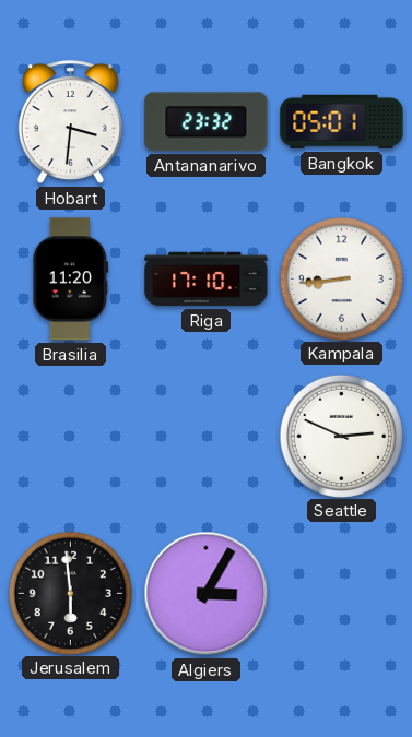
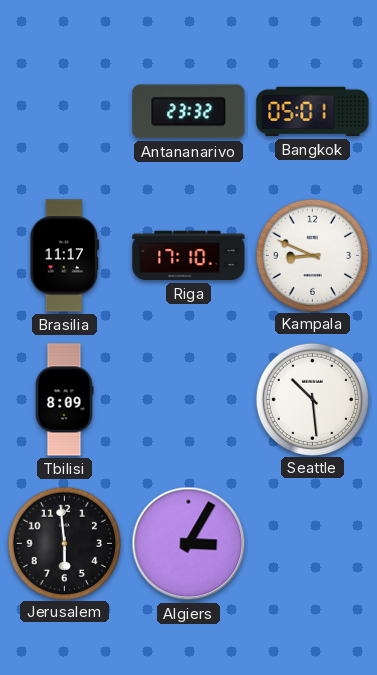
Hobart: 3:31 -> none
Brasilia: 11:20 -> 11:17
Kampala: 8:44 -> 8:49
Tbilisi: none -> 8:09
Seattle: 2:49 -> 10:29
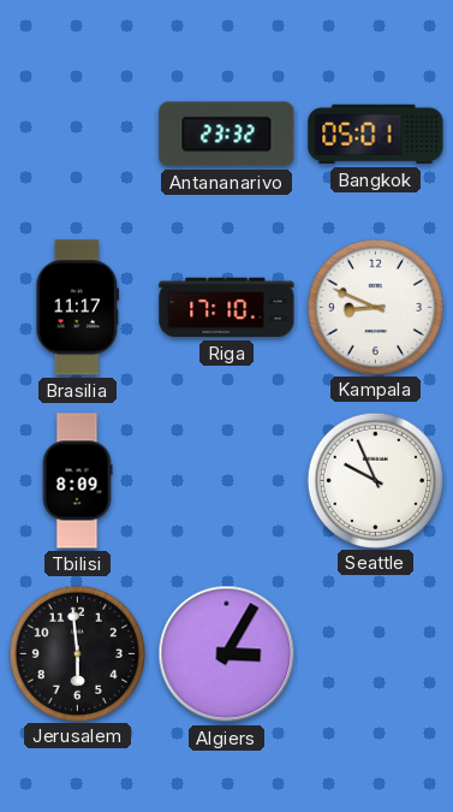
Seattle: 10:29 -> 9:56
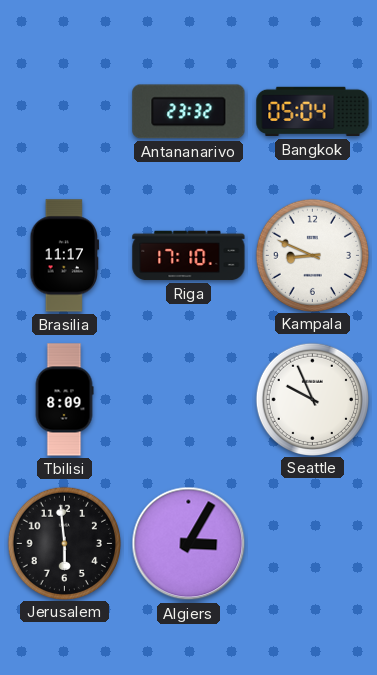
Bangkok: 05:01 -> 05:04
